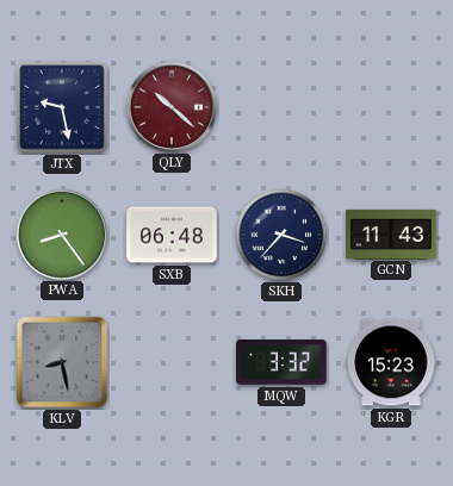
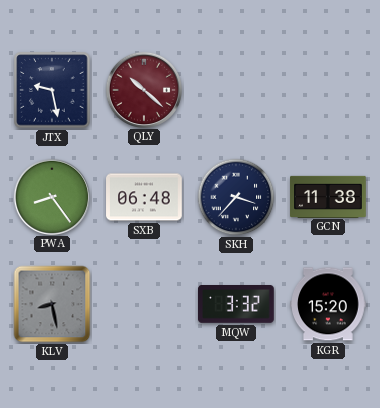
GCN: 11:43 -> 11:38
KGR: 15:23 -> 15:20
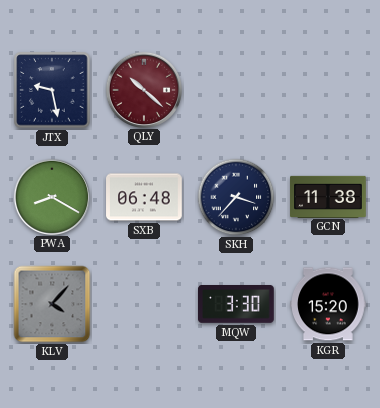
PWA: 8:24 -> 8:20
KLV: 8:28 -> 4:07
MQW: 3:32 -> 3:30
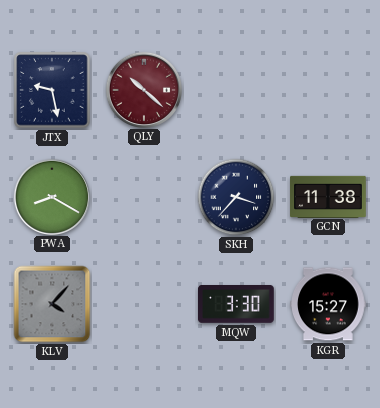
SXB: 06:48 -> none
KGR: 15:20 -> 15:27
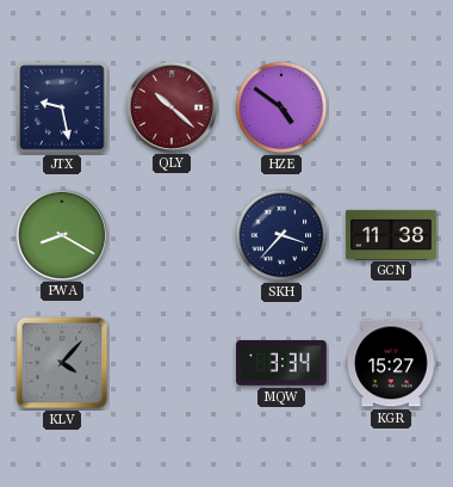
HZE: none -> 4:51
MQW: 3:30 -> 3:34
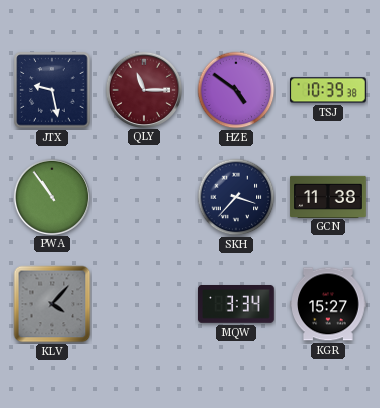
QLY: 10:22 -> 11:15
TSJ: none -> 10:39
PWA: 8:20 -> 10:54
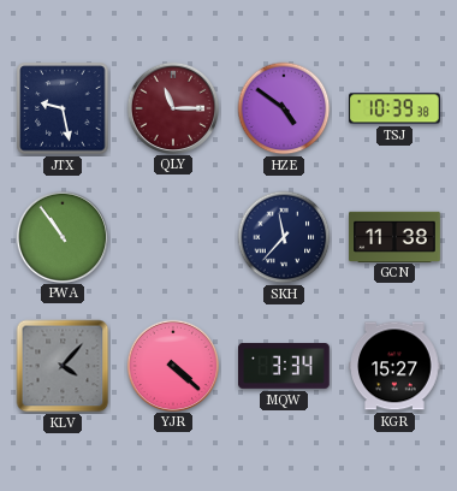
SKH: 3:37 -> 11:37
YJR: none -> 4:22
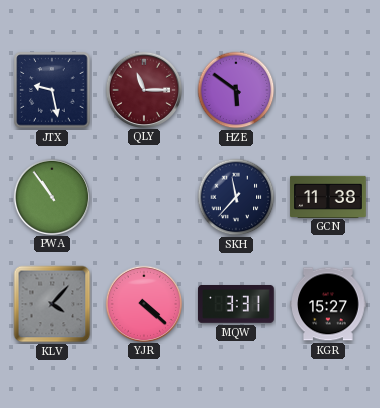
HZE: 4:51 -> 5:51
TSJ: 10:39 -> none
MQW: 3:34 -> 3:31
